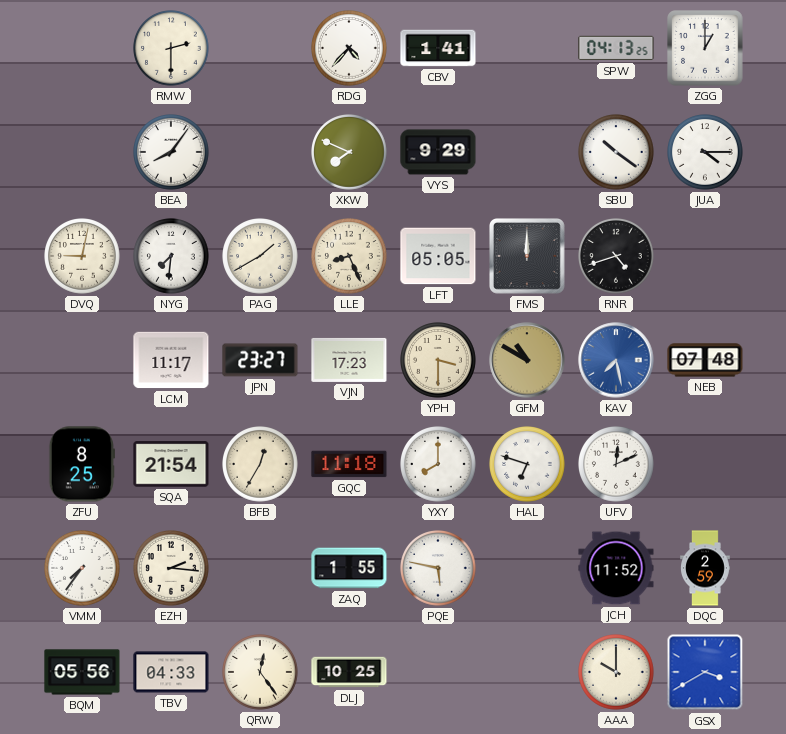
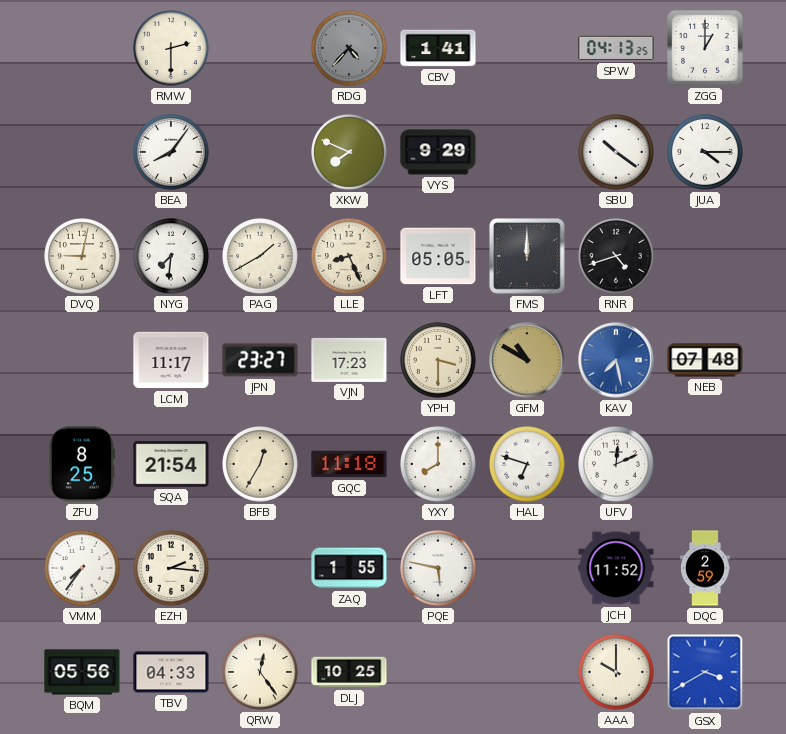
RDG dial: white -> grey
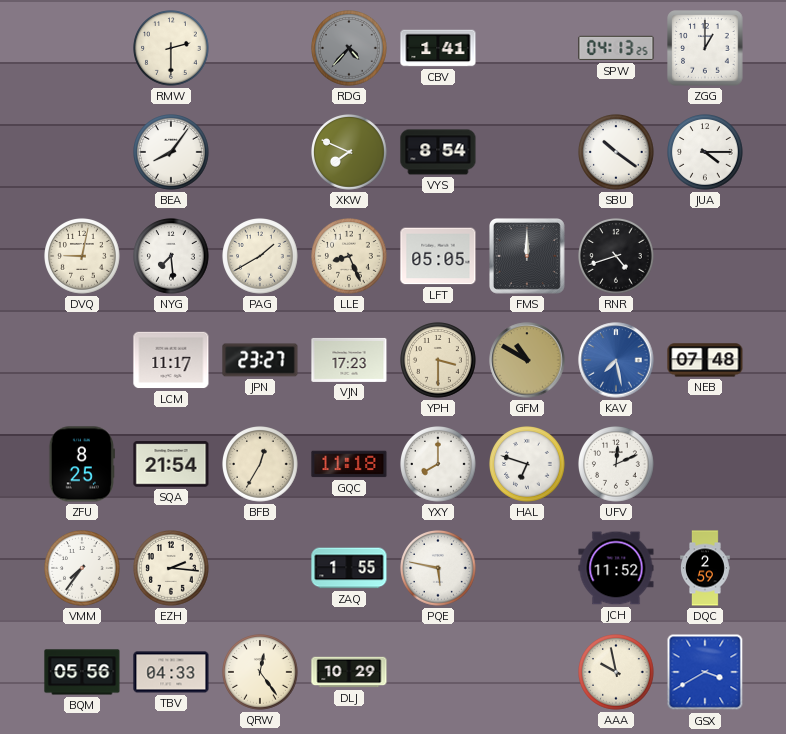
VYS: 9:29 -> 8:54
NYG: 7:31 -> 7:29
DLJ: 10:25 -> 10:29
AAA: 10:00 -> 9:58
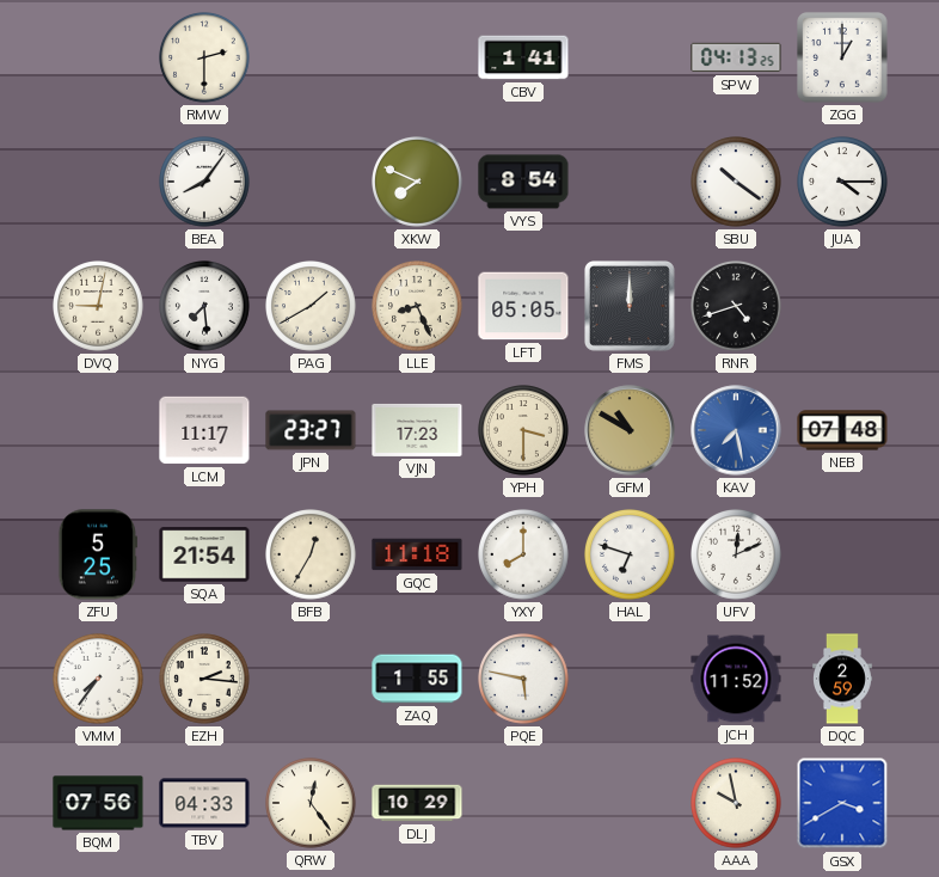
RDG: 4:37 -> none
ZFU: 8:25 -> 5:25
BQM: 05:56 -> 07:56
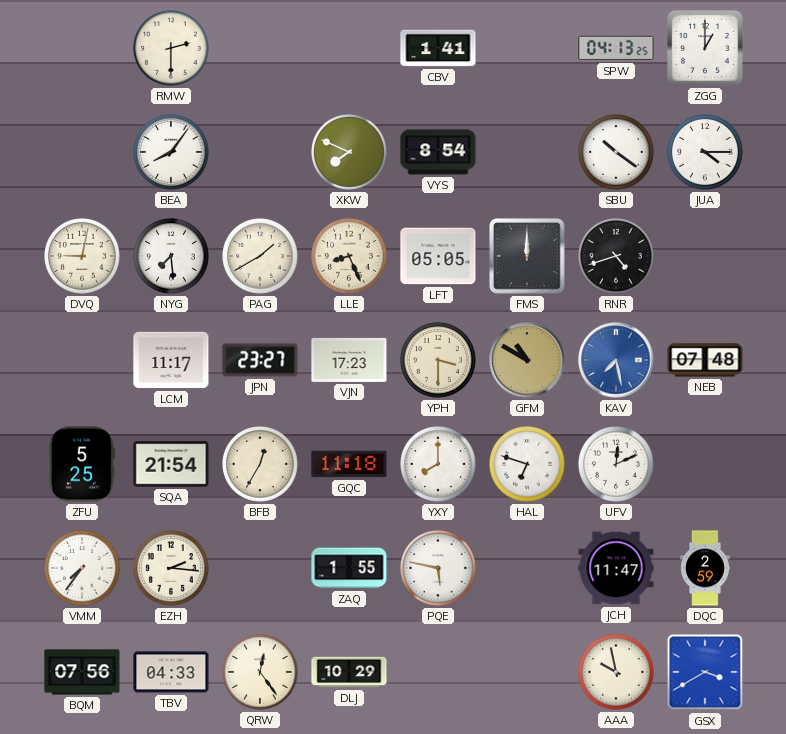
JCH: 11:52 -> 11:47
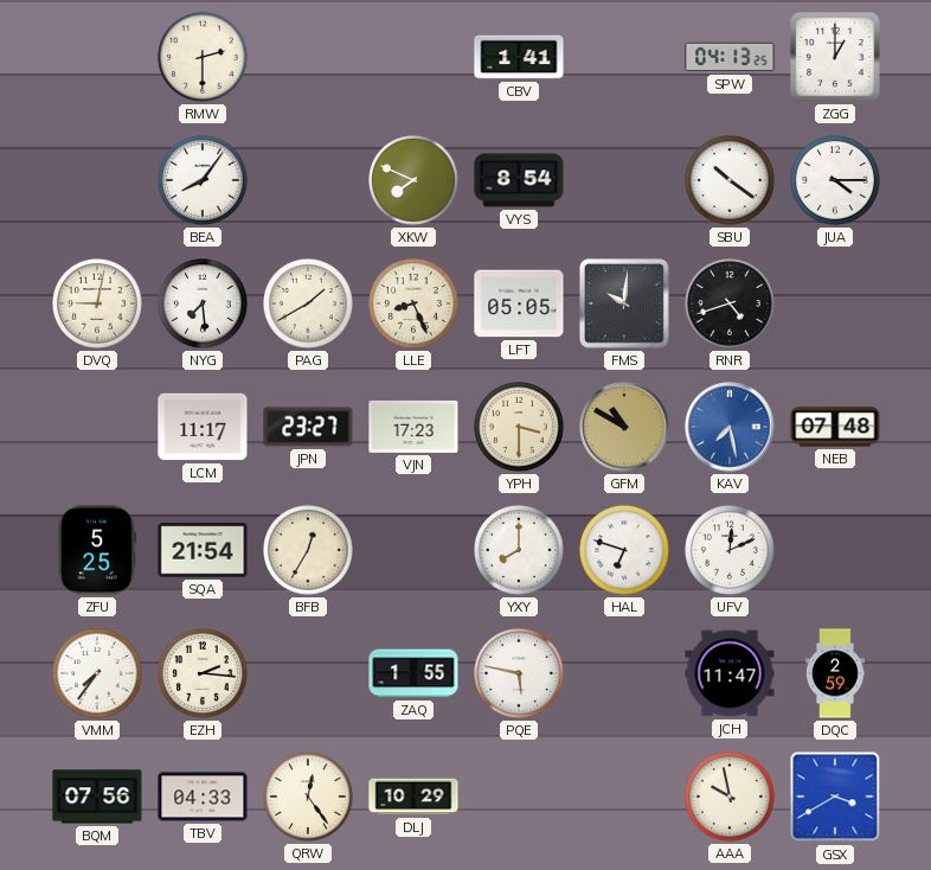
FMS: 12:00 -> 10:01
GQC: 11:18 -> none
